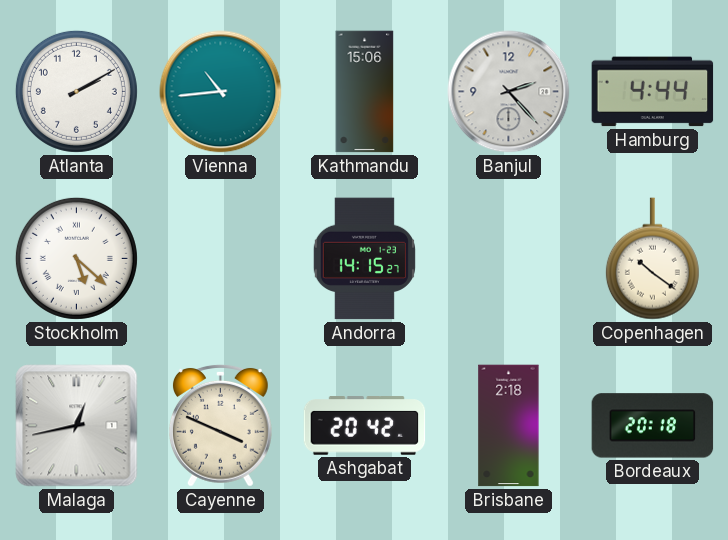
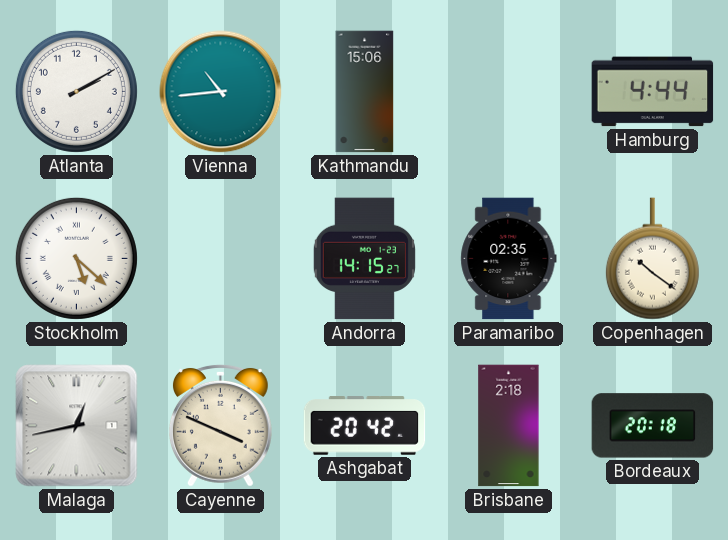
Banjul: 2:23 -> none
Paramaribo: none -> 02:35
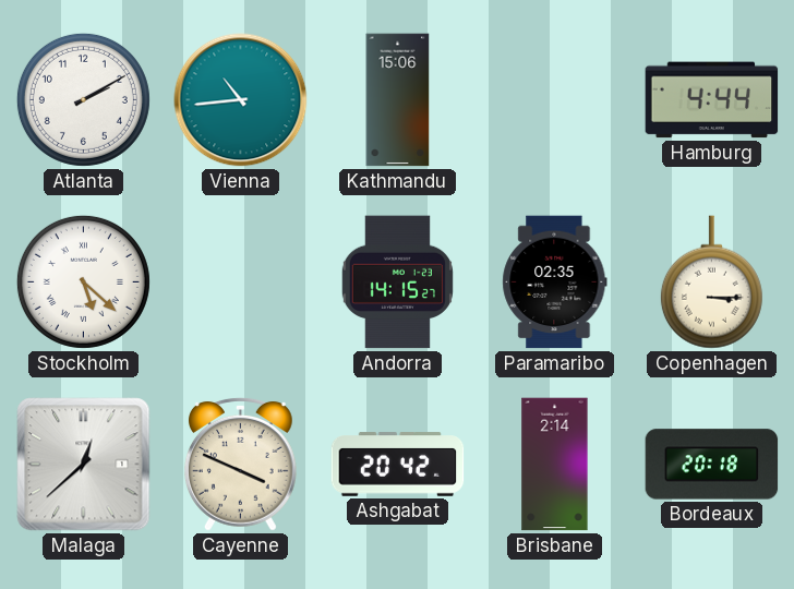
Copenhagen: 10:21 -> 3:15
Malaga: 12:43 -> 12:38
Brisbane: 2:18 -> 2:14
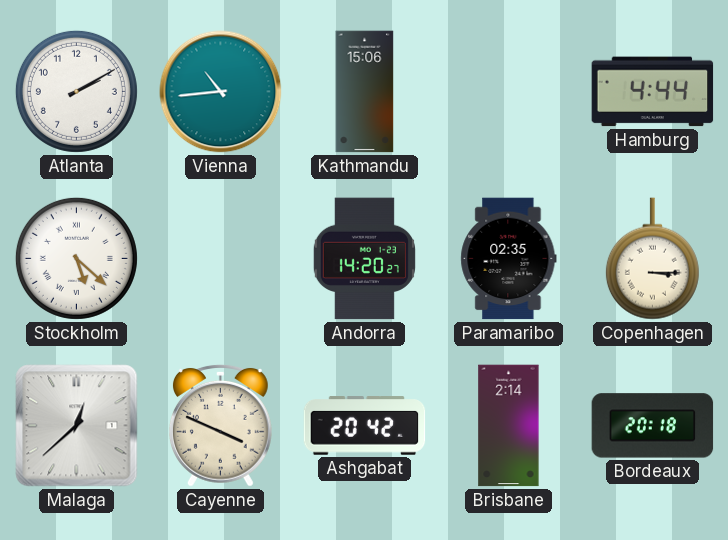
Andorra: 14:15 -> 14:20
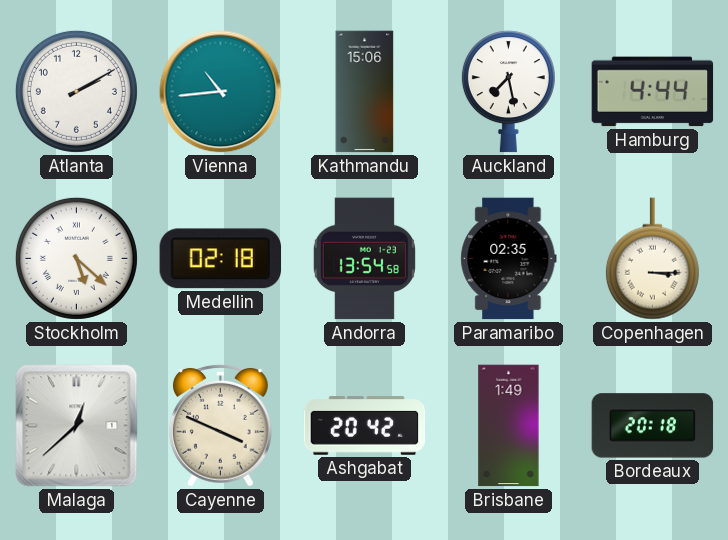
Auckland: none -> 7:28
Medellin: none -> 02:18
Andorra: 14:20 -> 13:54
Brisbane: 2:14 -> 1:49
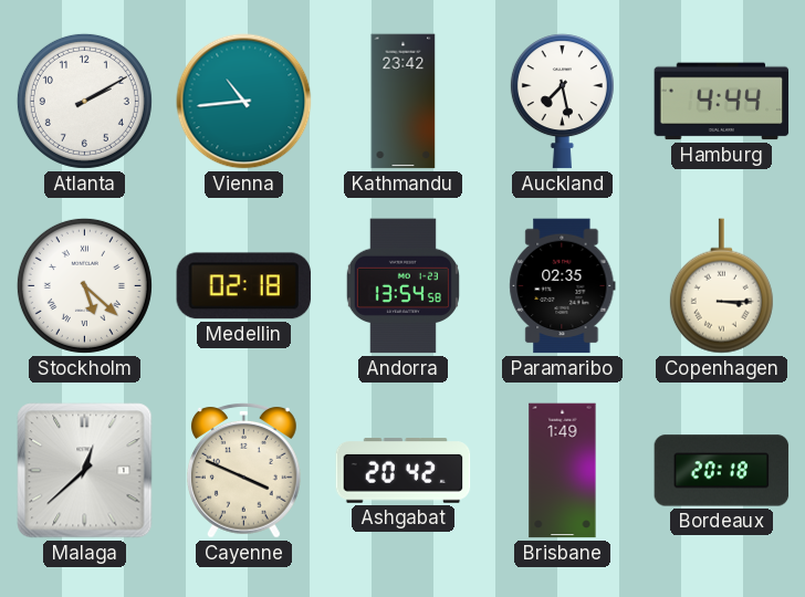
Kathmandu: 15:06 -> 23:42
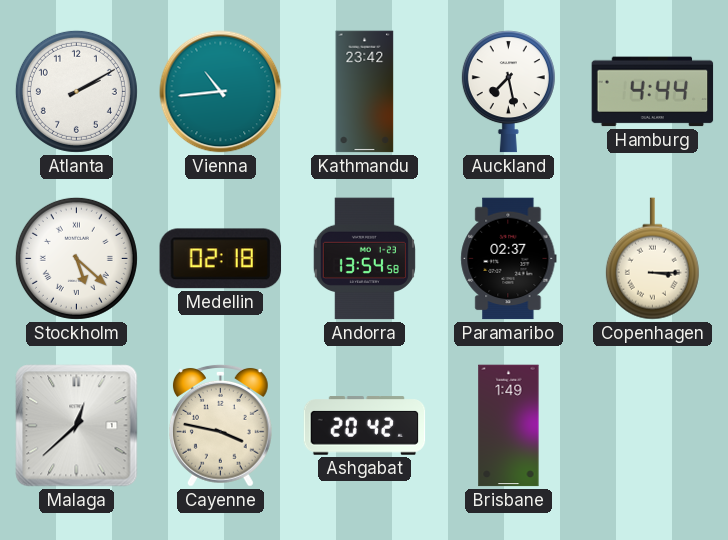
Paramaribo: 02:35 -> 02:37
Cayenne: 3:49 -> 3:47
Bordeaux: 20:18 -> none
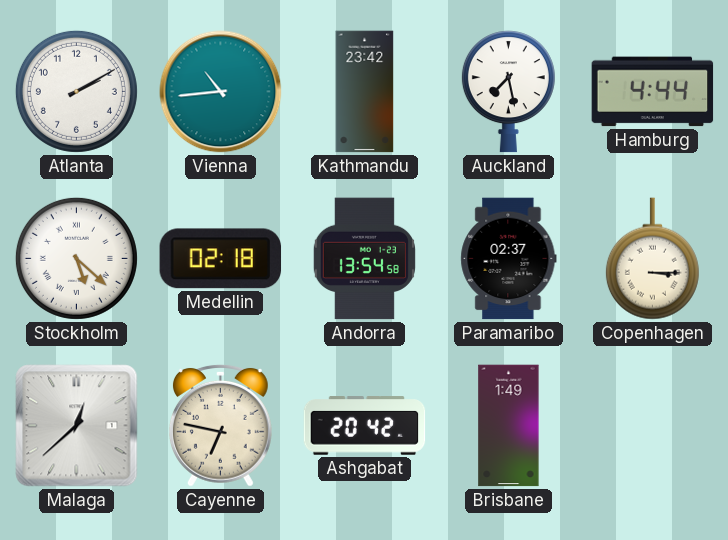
Cayenne: 3:47 -> 6:47
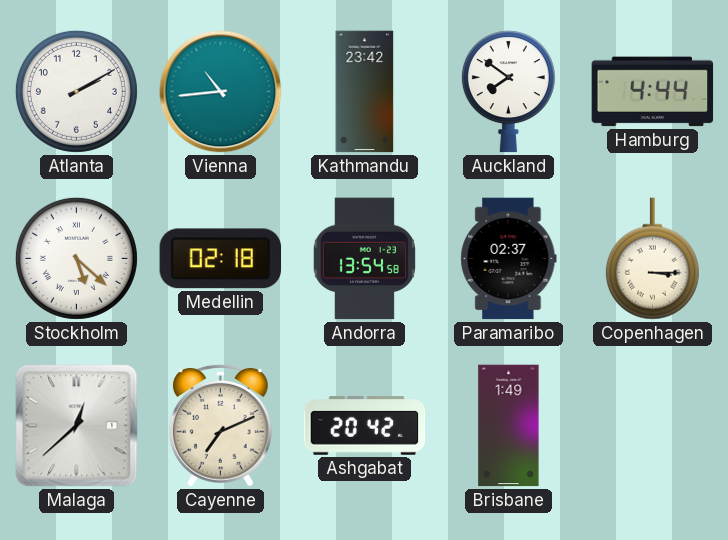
Auckland: 7:28 -> 7:51
Cayenne: 6:47 -> 7:11
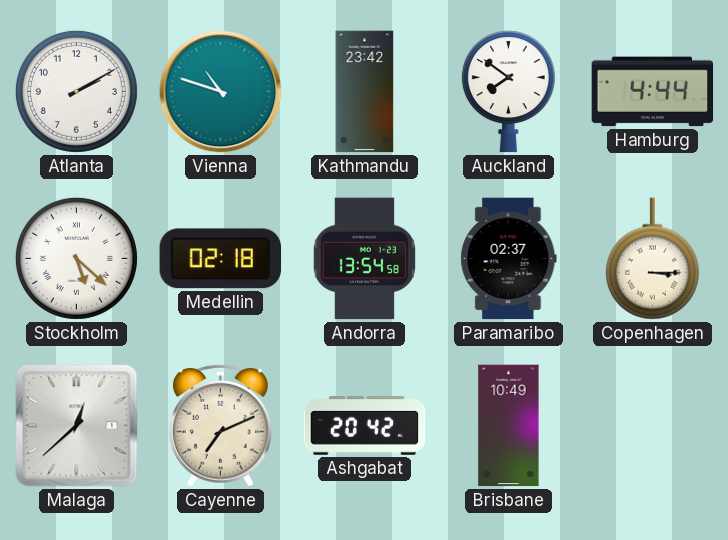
Vienna: 10:44 -> 10:48
Brisbane: 1:49 -> 10:49
